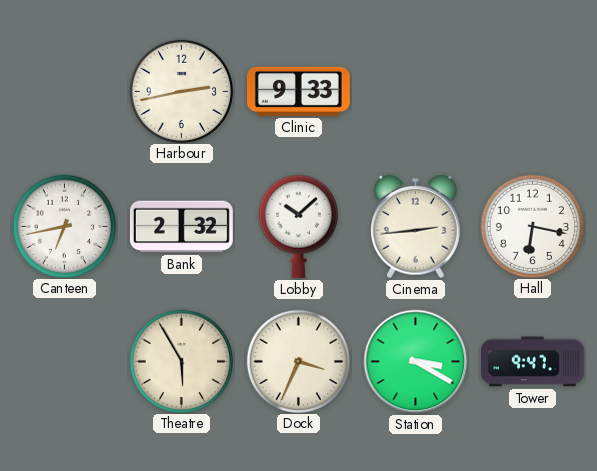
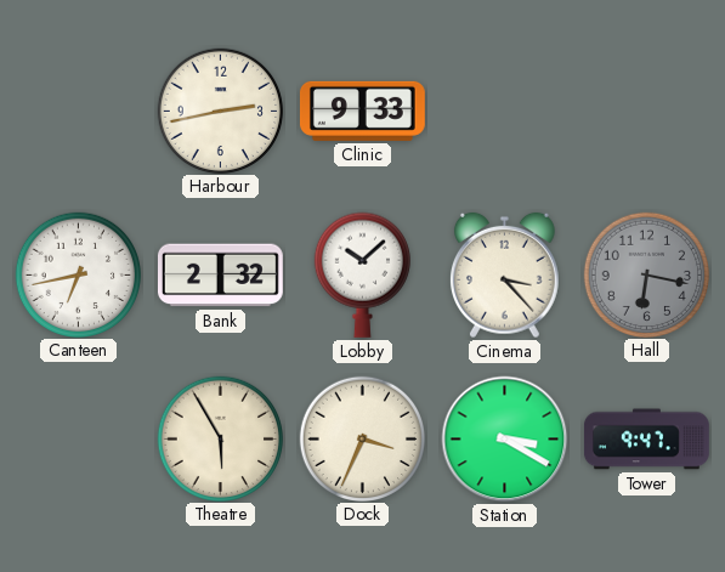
Cinema: 2:44 -> 3:23
Hall dial: white -> grey
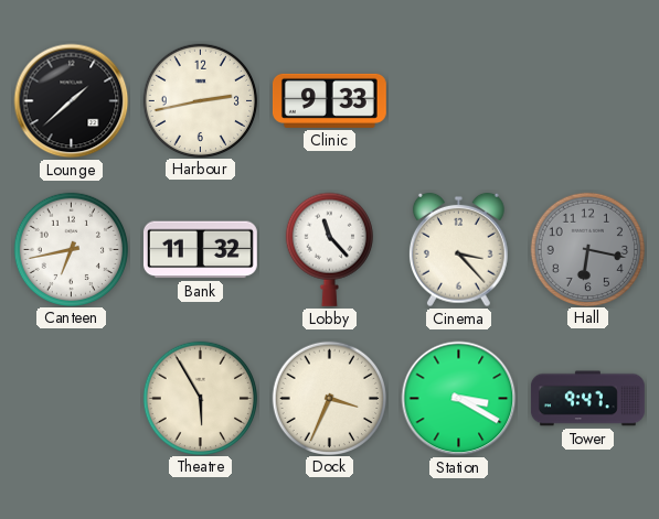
Lounge: none -> 1:38
Bank: 2:32 -> 11:32
Lobby: 10:08 -> 11:23
